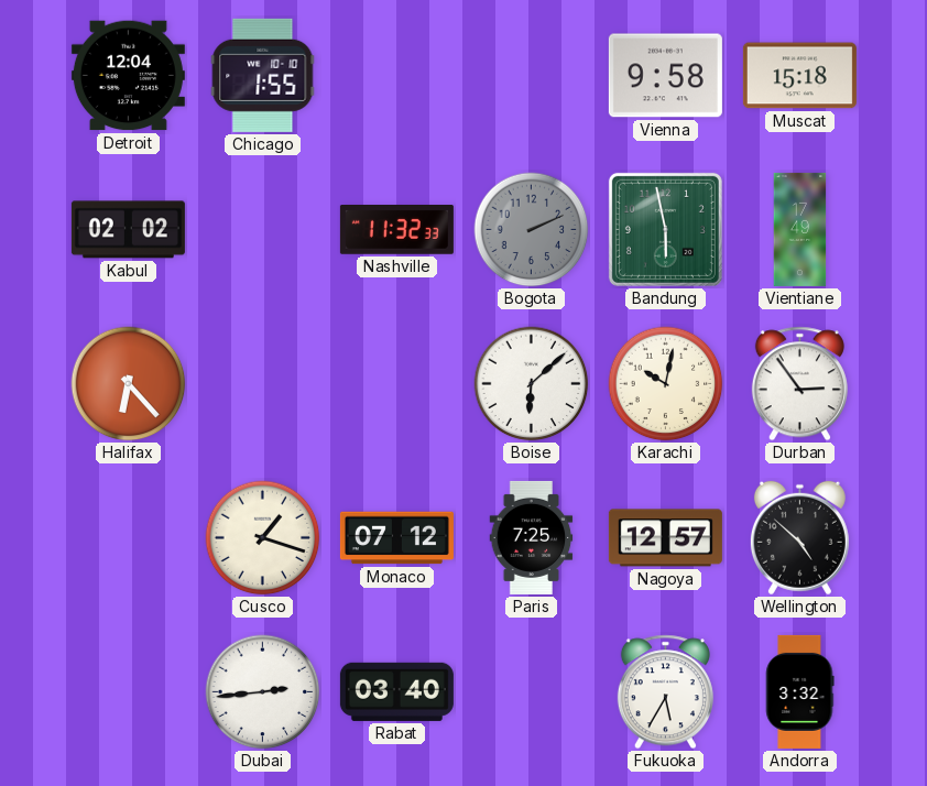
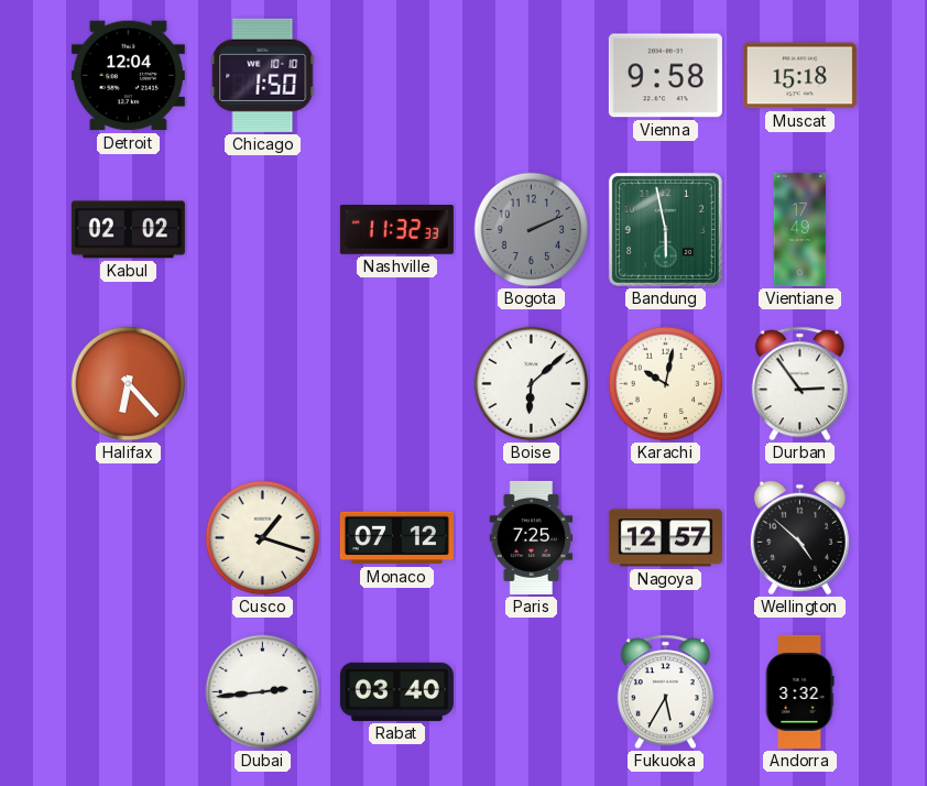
Chicago: 1:55 -> 1:50
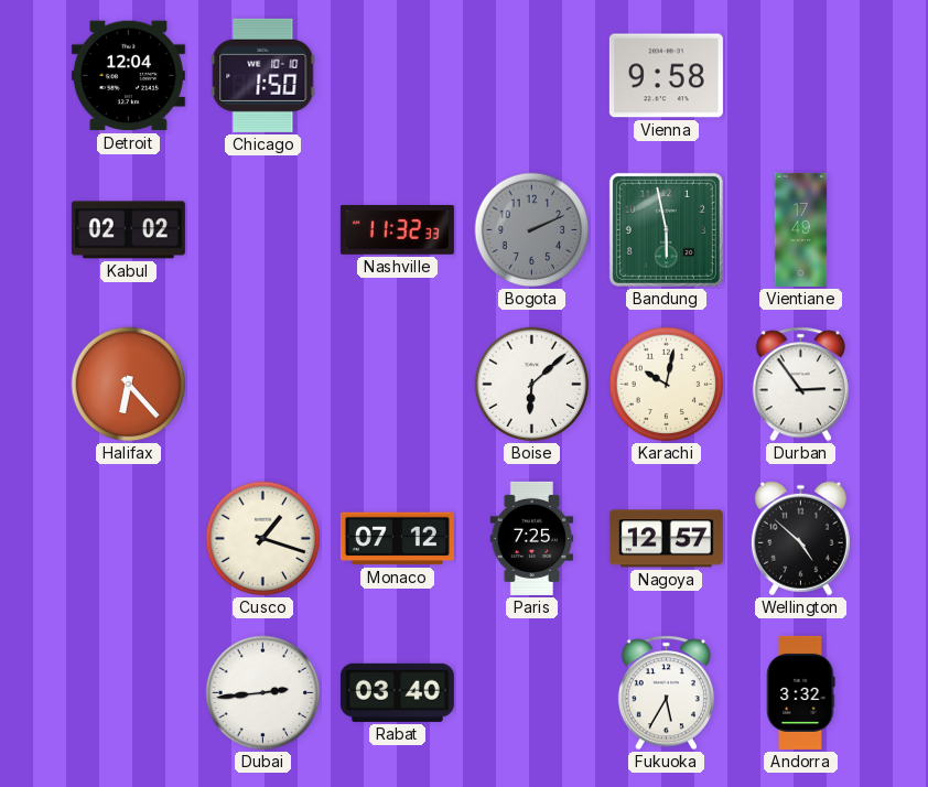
Muscat: 15:18 -> none
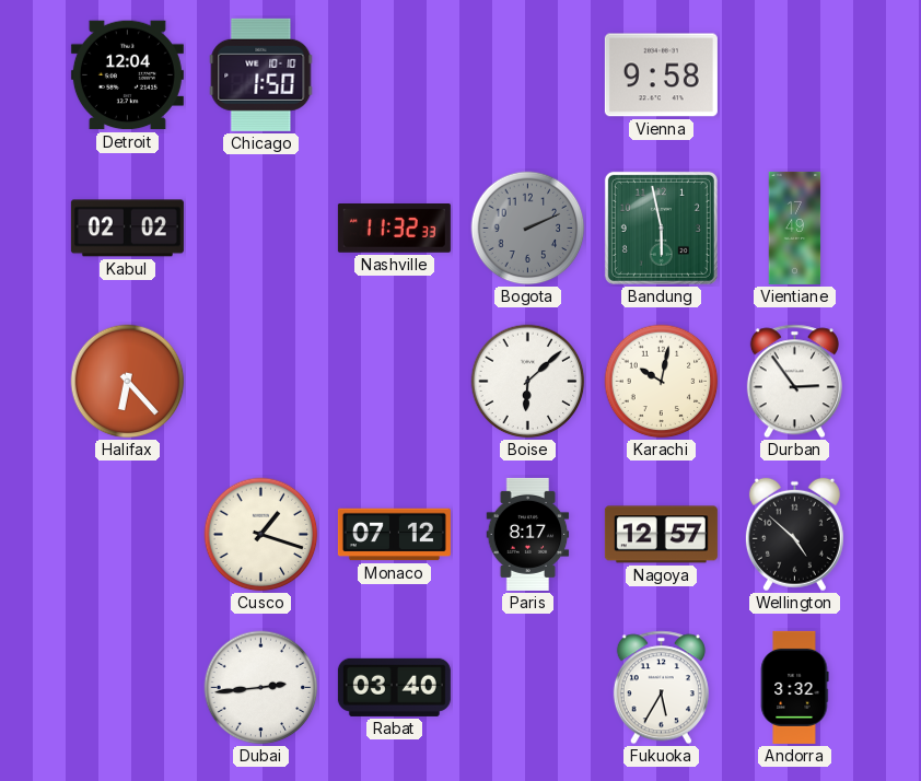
Paris: 7:25 -> 8:17
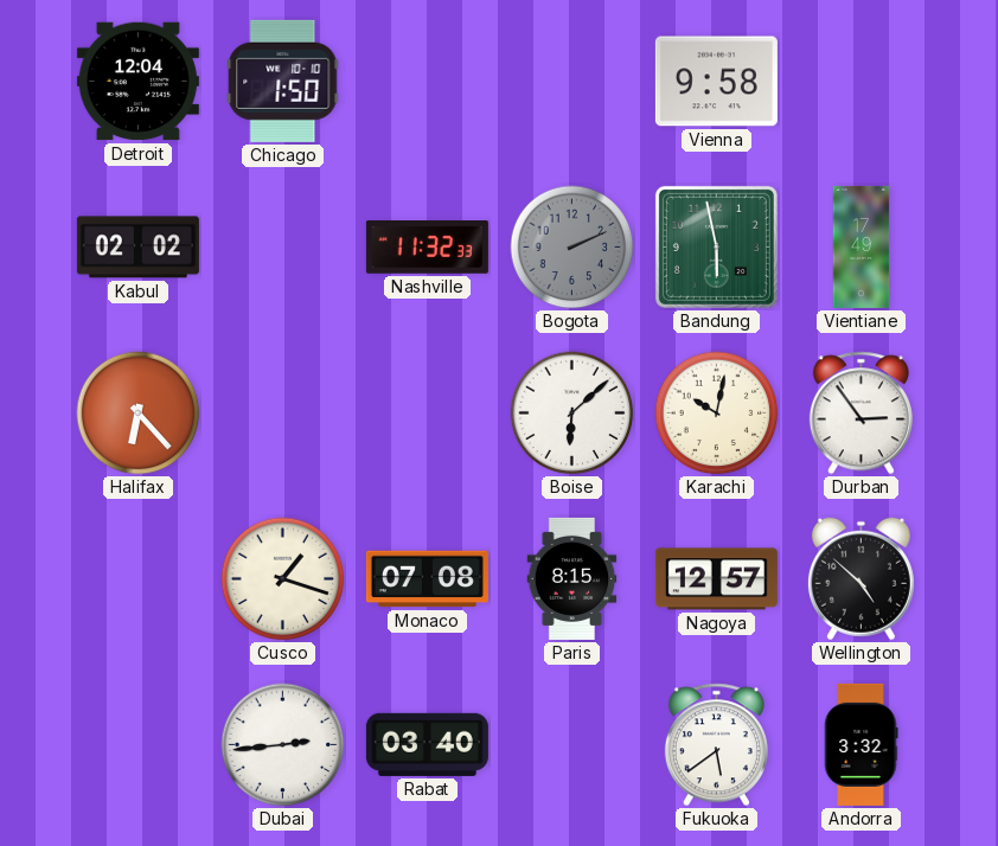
Monaco: 07:12 -> 07:08
Paris: 8:17 -> 8:15
Fukuoka: 5:35 -> 5:39
